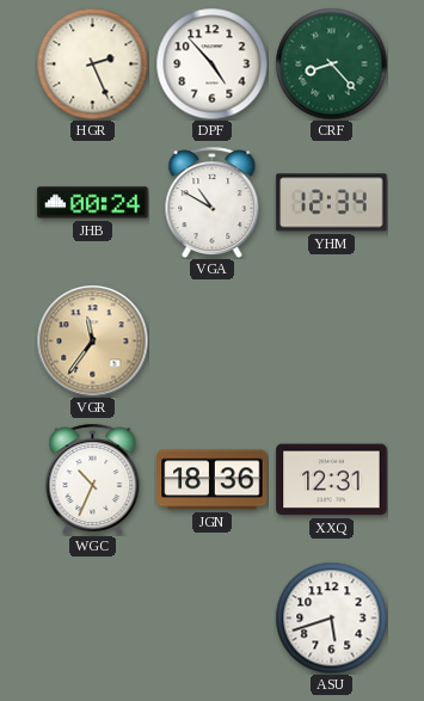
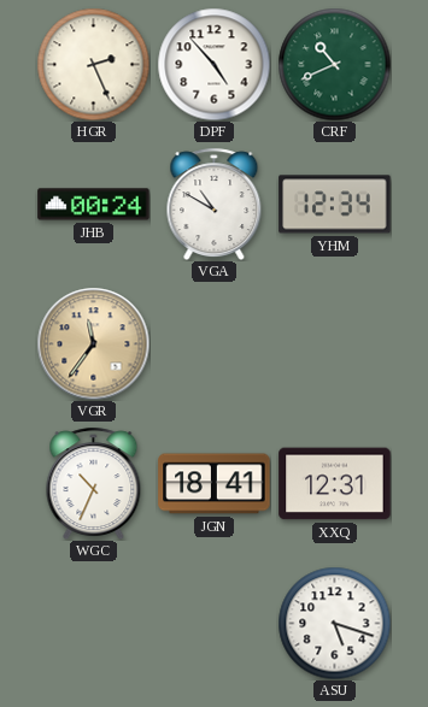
CRF: 8:23 -> 10:41
JGN: 18:36 -> 18:41
ASU: 5:42 -> 5:18
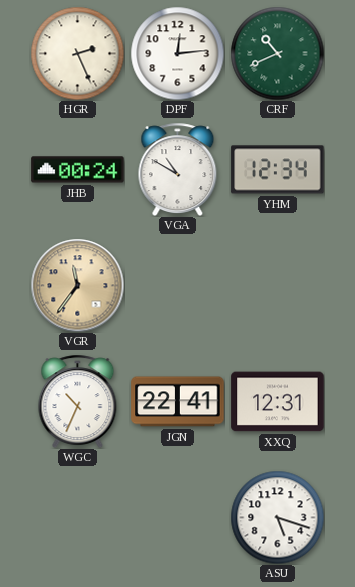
DPF: 4:53 -> 12:14
JGN: 18:41 -> 22:41
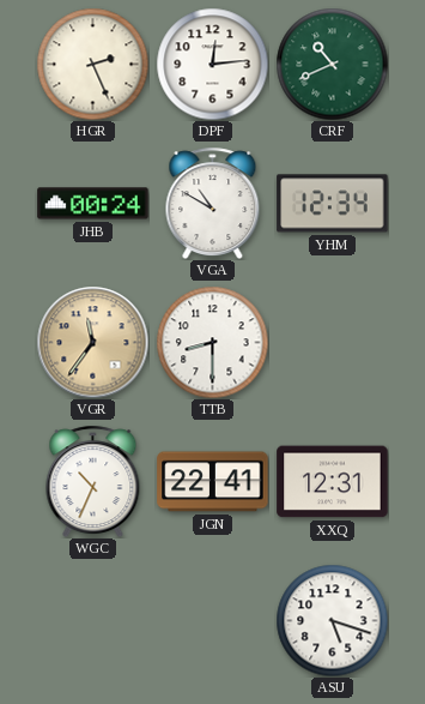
TTB: none -> 8:30
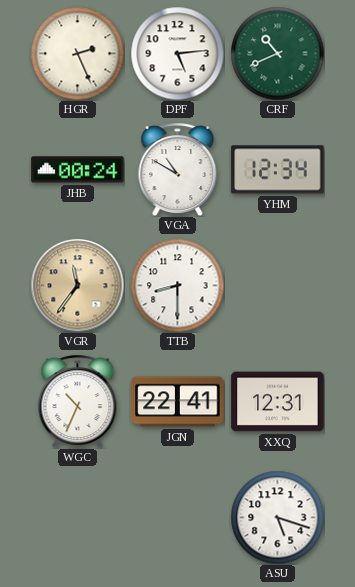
DPF: 12:14 -> 5:14
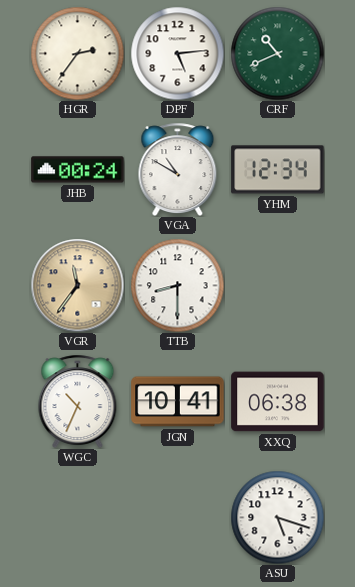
HGR: 2:26 -> 2:36
JGN: 22:41 -> 10:41
XXQ: 12:31 -> 06:38
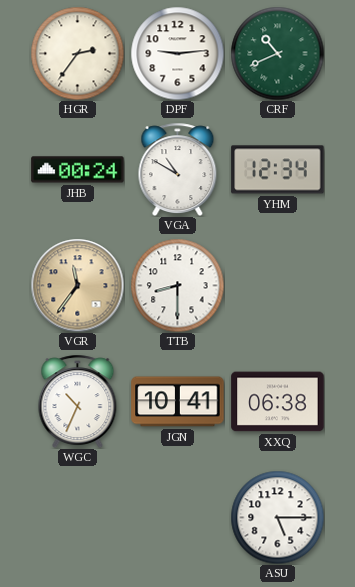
DPF: 5:14 -> 9:14
ASU: 5:18 -> 5:15
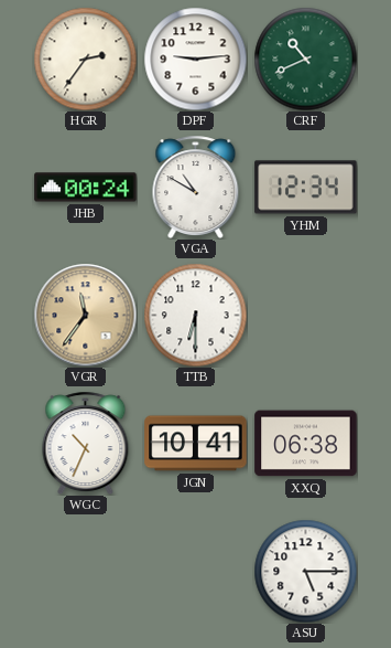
TTB: 8:30 -> 6:30
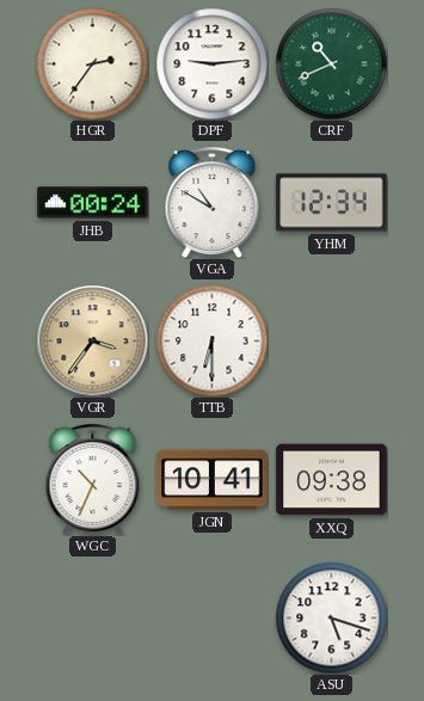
VGR: 11:36 -> 3:36
XXQ: 06:38 -> 09:38
ASU: 5:15 -> 5:18
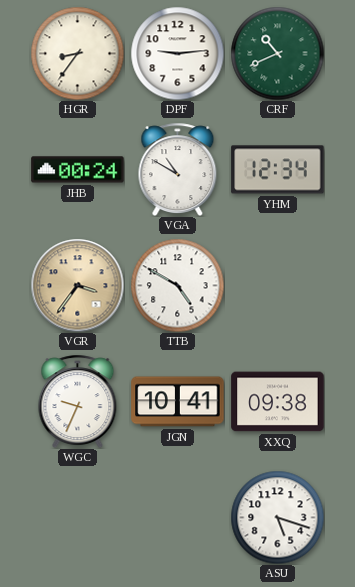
HGR: 2:36 -> 8:36
TTB: 6:30 -> 4:50
WGC: 10:34 -> 9:34
